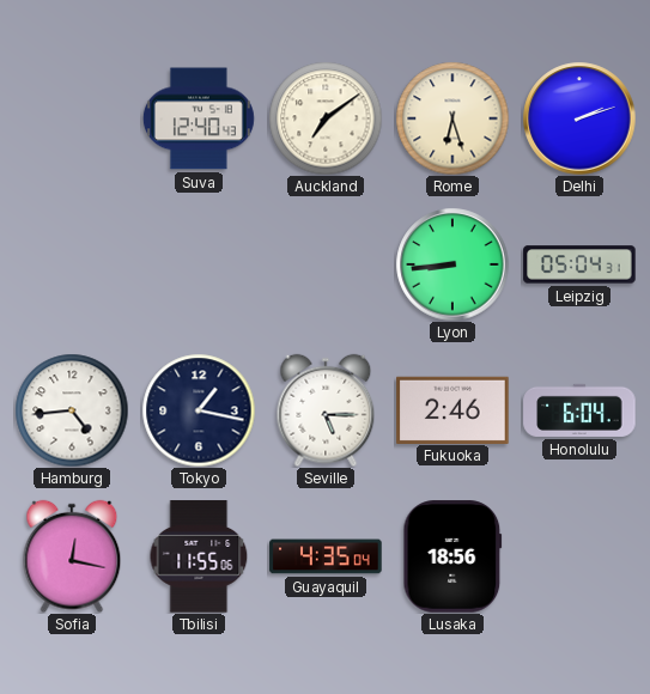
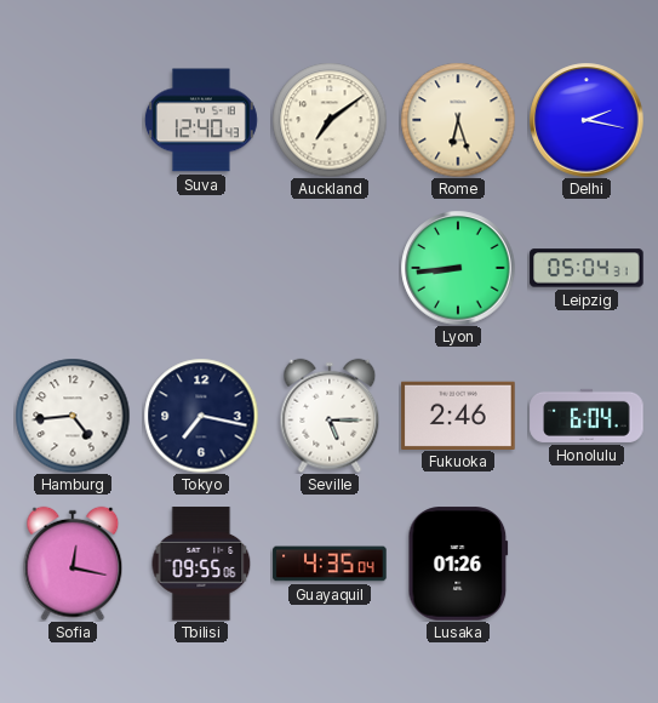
Delhi: 2:12 -> 2:17
Tokyo: 1:17 -> 7:17
Tbilisi: 11:55 -> 09:55
Lusaka: 18:56 -> 01:26
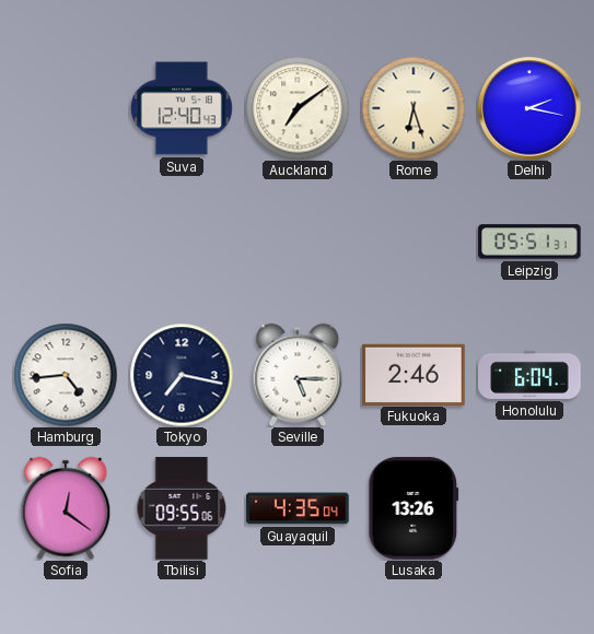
Lyon: 8:44 -> none
Leipzig: 05:04 -> 05:51
Sofia: 12:17 -> 12:21
Lusaka: 01:26 -> 13:26
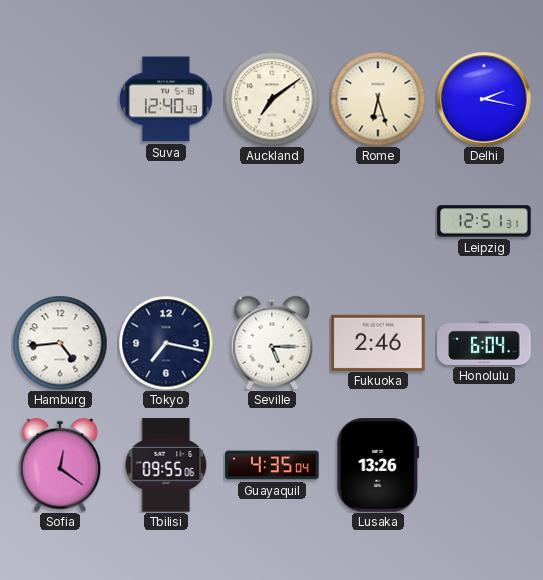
Leipzig: 05:51 -> 12:51
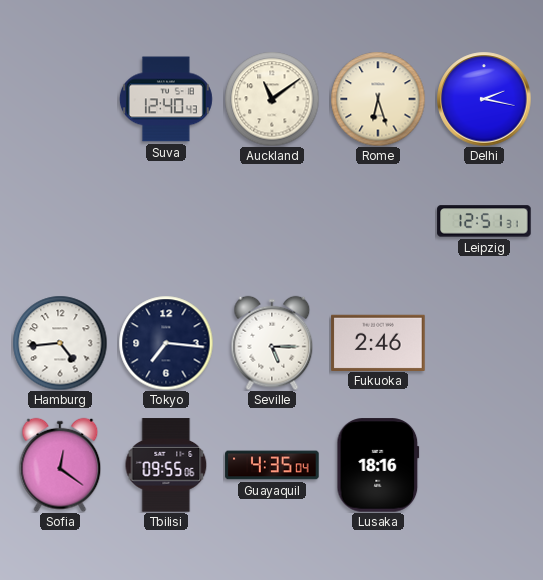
Auckland: 7:09 -> 11:09
Tokyo: 7:17 -> 7:16
Honolulu: 6:04 -> none
Lusaka: 13:26 -> 18:16
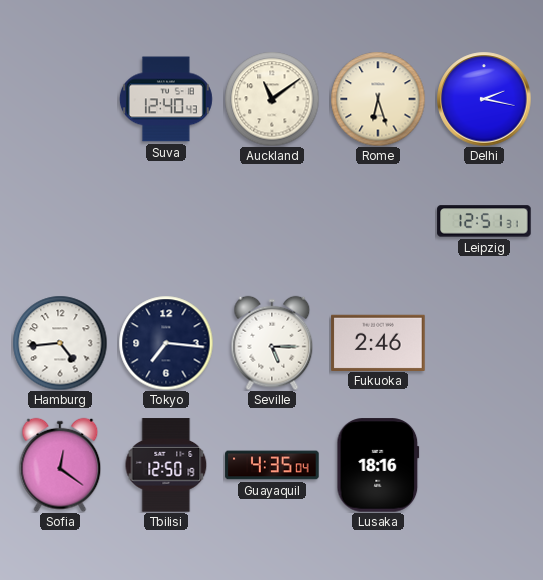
Tbilisi: 09:55 -> 12:50
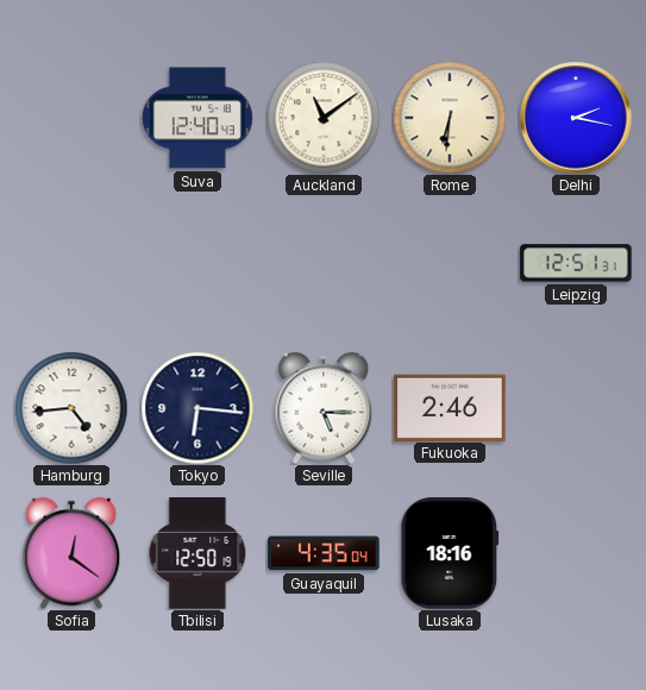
Rome: 6:27 -> 6:31
Tokyo: 7:16 -> 6:16
